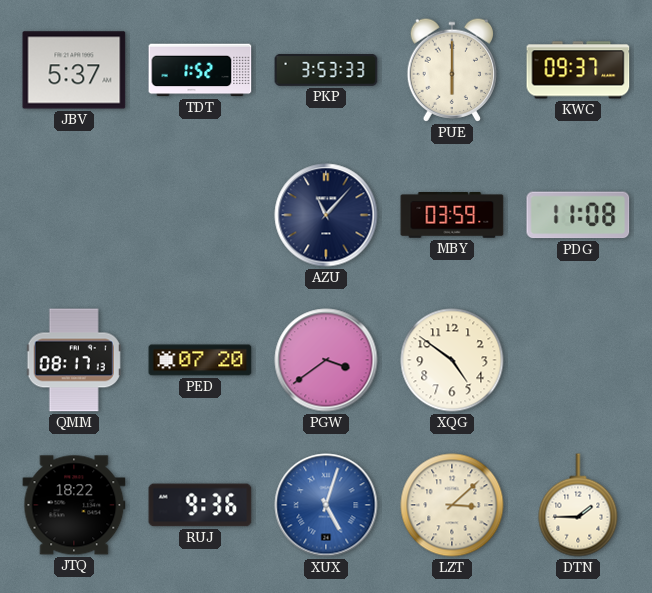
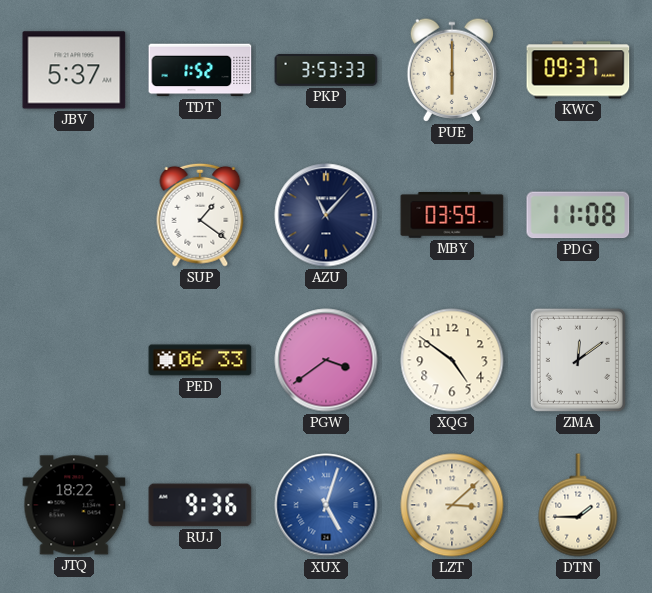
SUP: none -> 1:21
QMM: 08:17 -> none
PED: 07:20 -> 06:33
ZMA: none -> 12:09
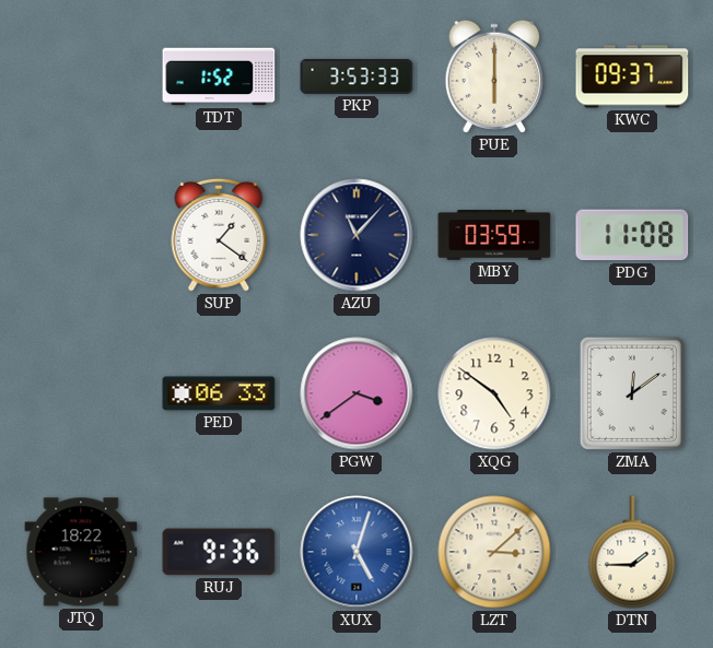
JBV: 5:37 -> none
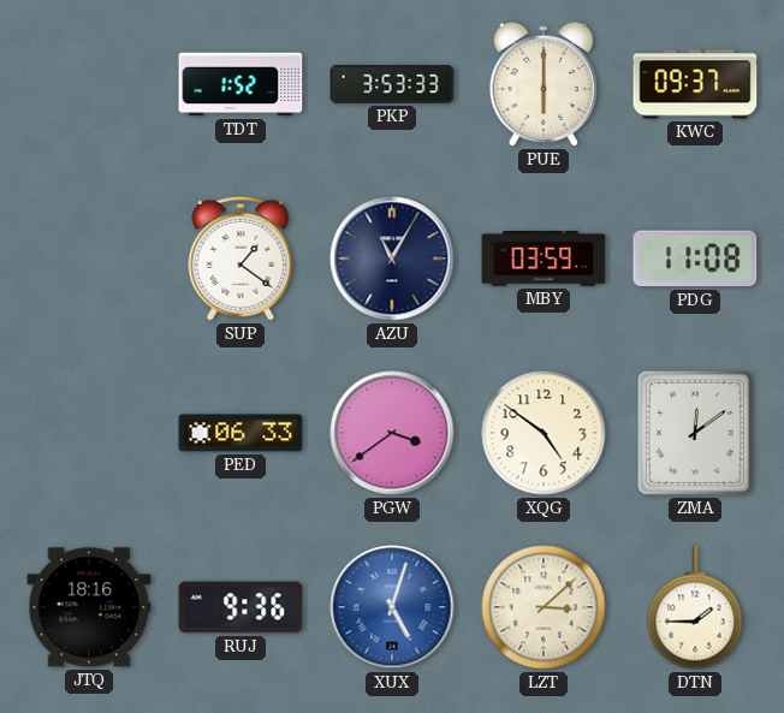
AZU: 11:07 -> 11:05
JTQ: 18:22 -> 18:16
